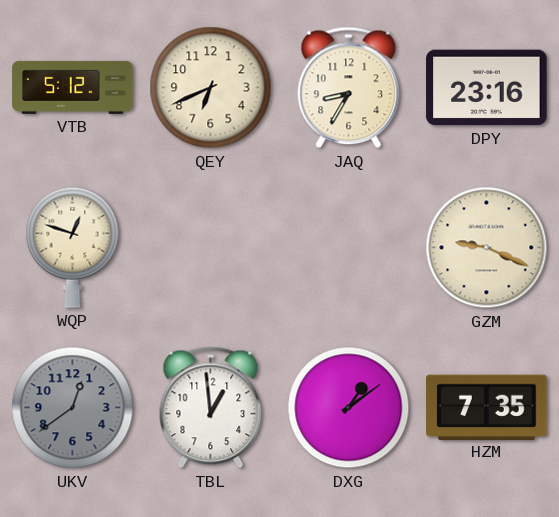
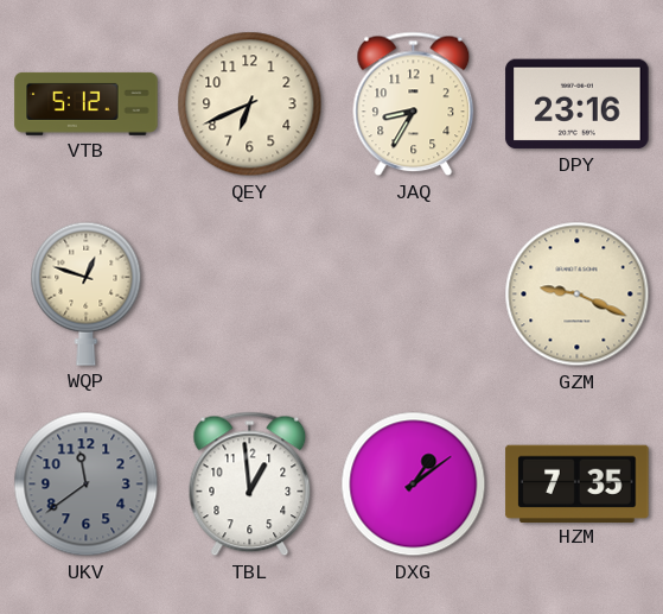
UKV: 12:39 -> 11:39
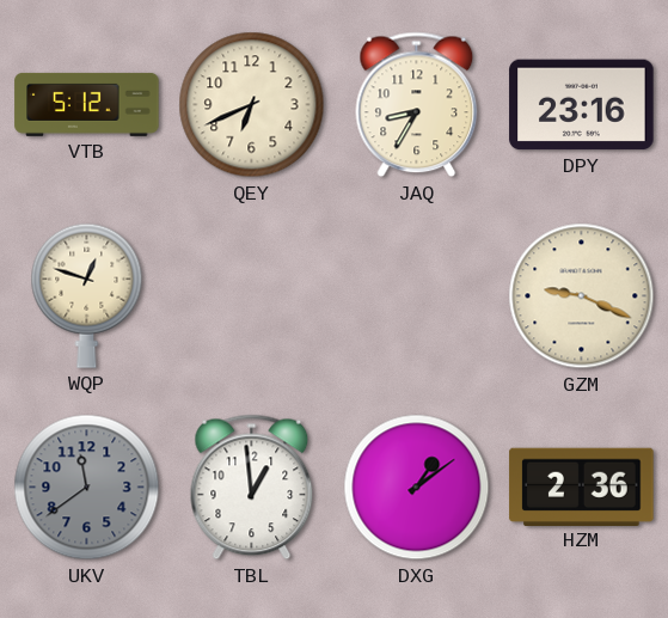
HZM: 7:35 -> 2:36
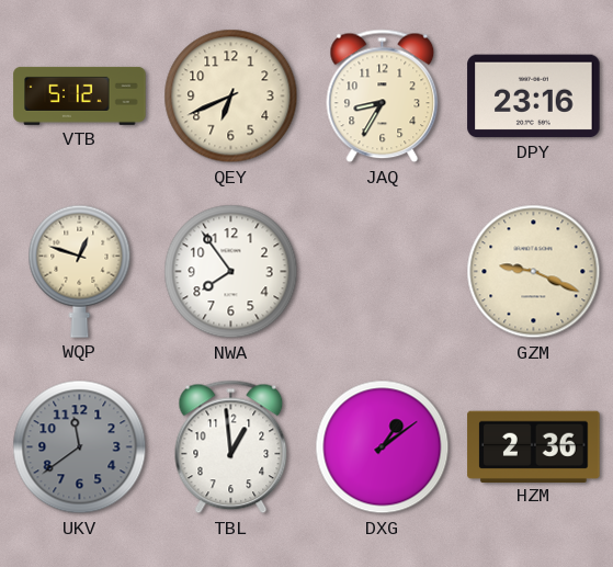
NWA: none -> 7:54
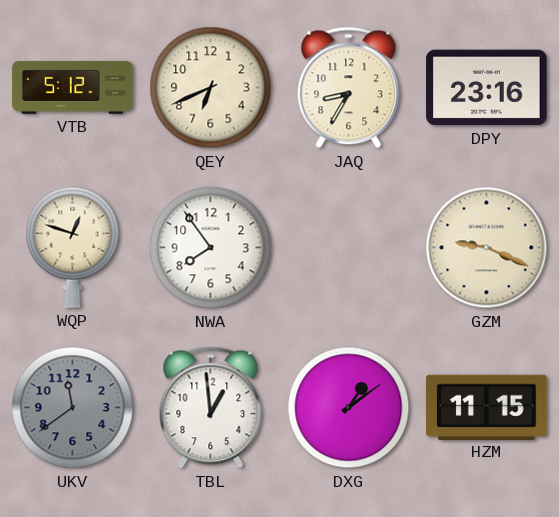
HZM: 2:36 -> 11:15
